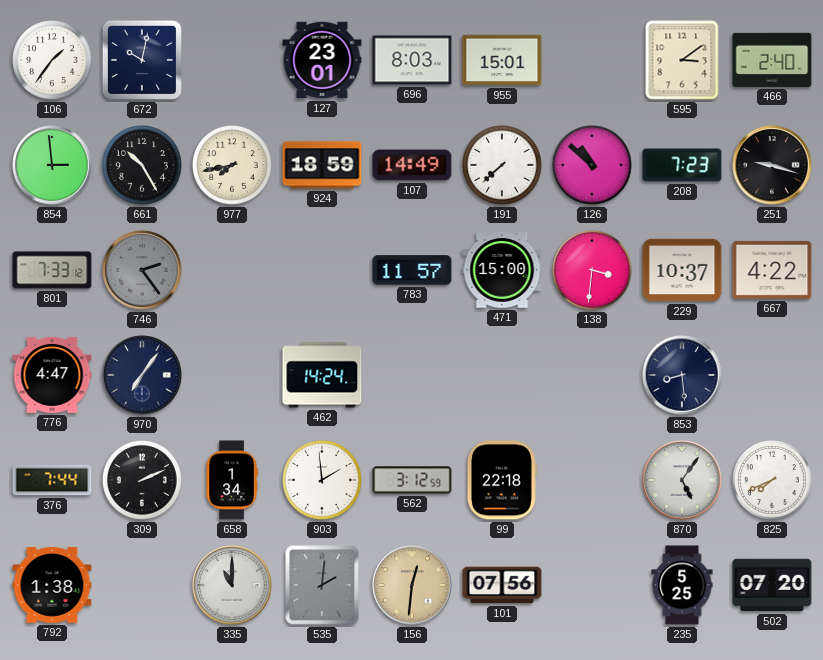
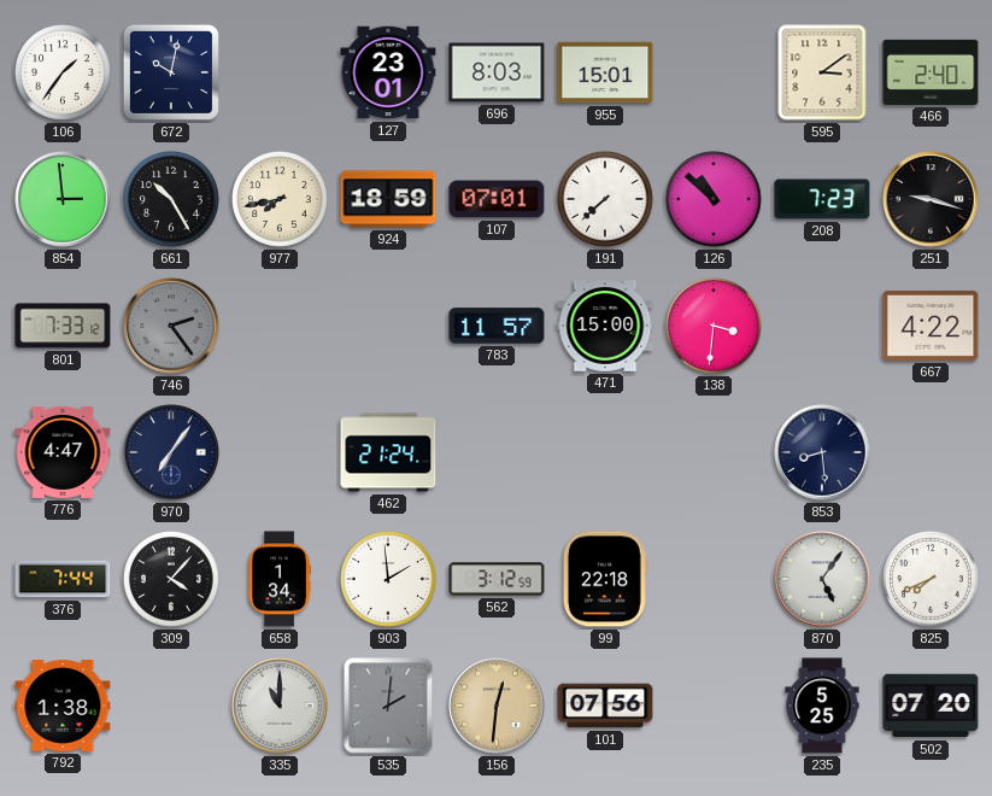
107: 14:49 -> 07:01
229: 10:37 -> none
462: 14:24 -> 21:24
309: 2:11 -> 4:07
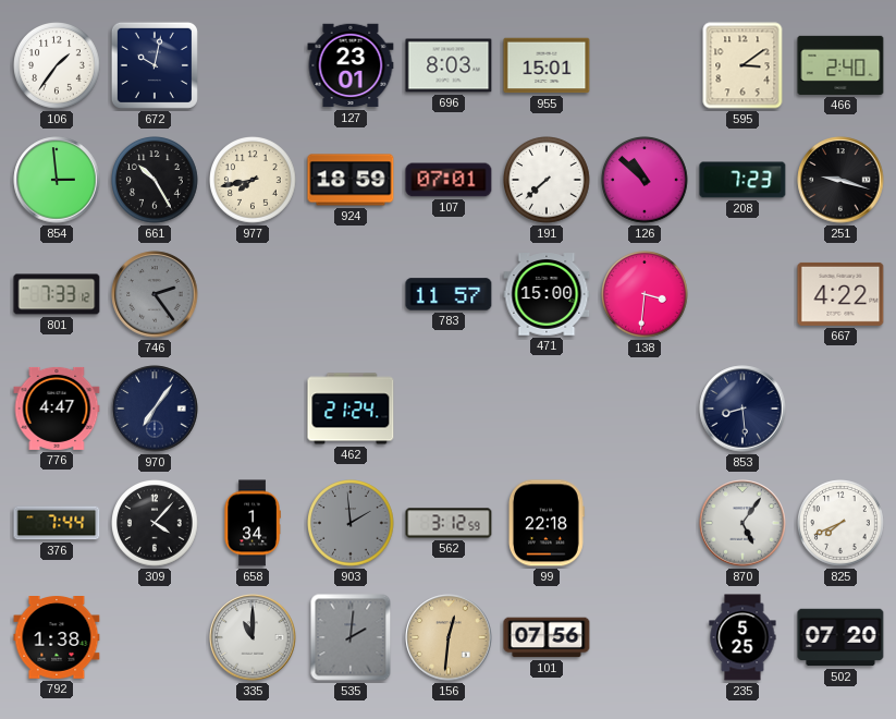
903 dial: white -> grey
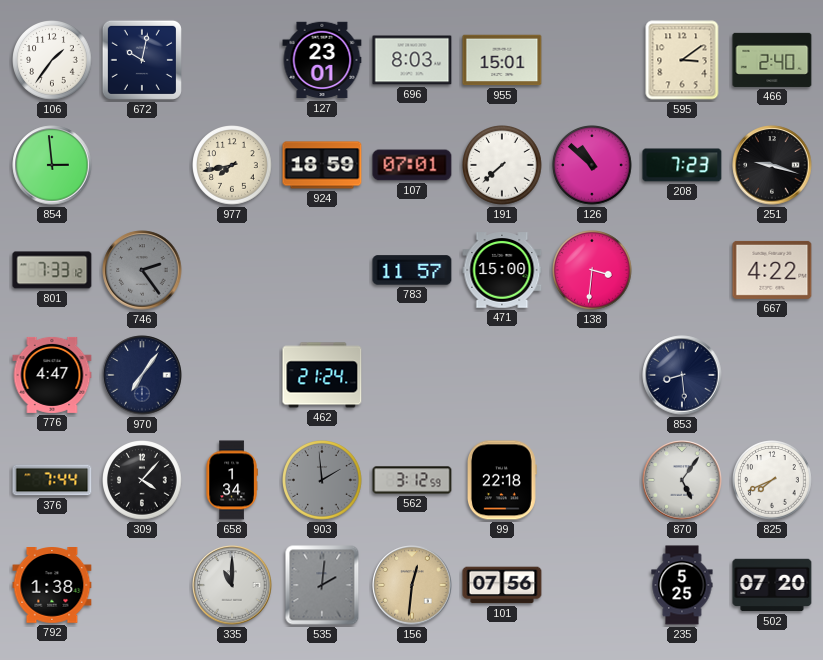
661: 10:25 -> none
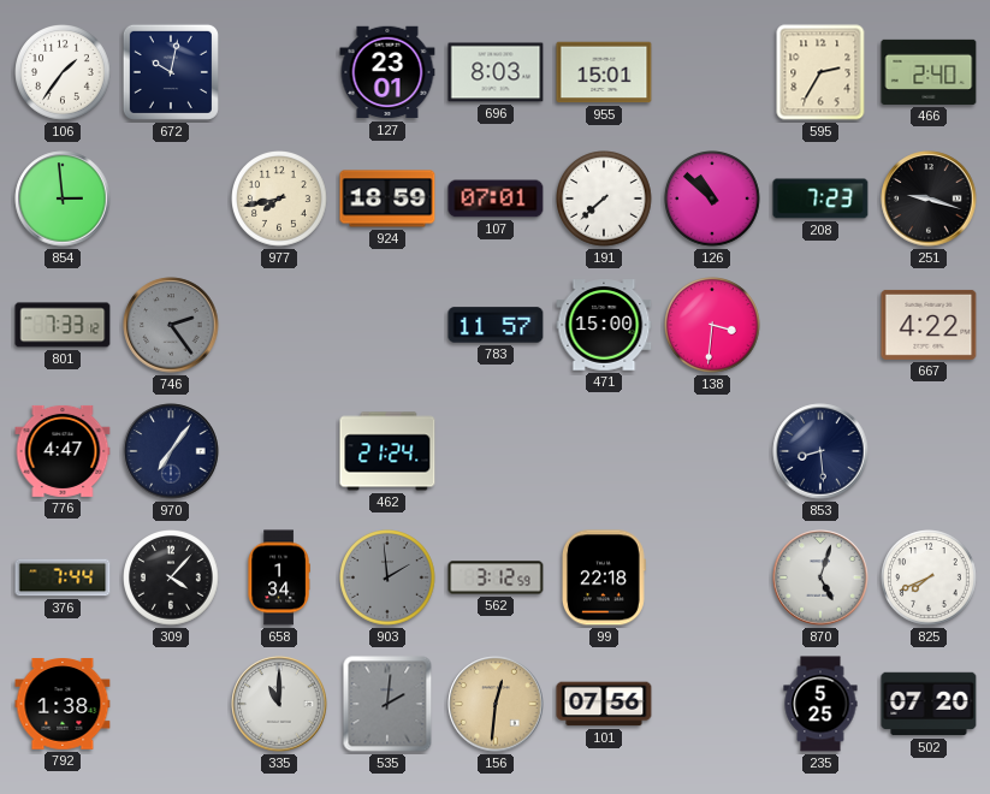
595: 3:09 -> 2:35
870: 5:06 -> 5:03
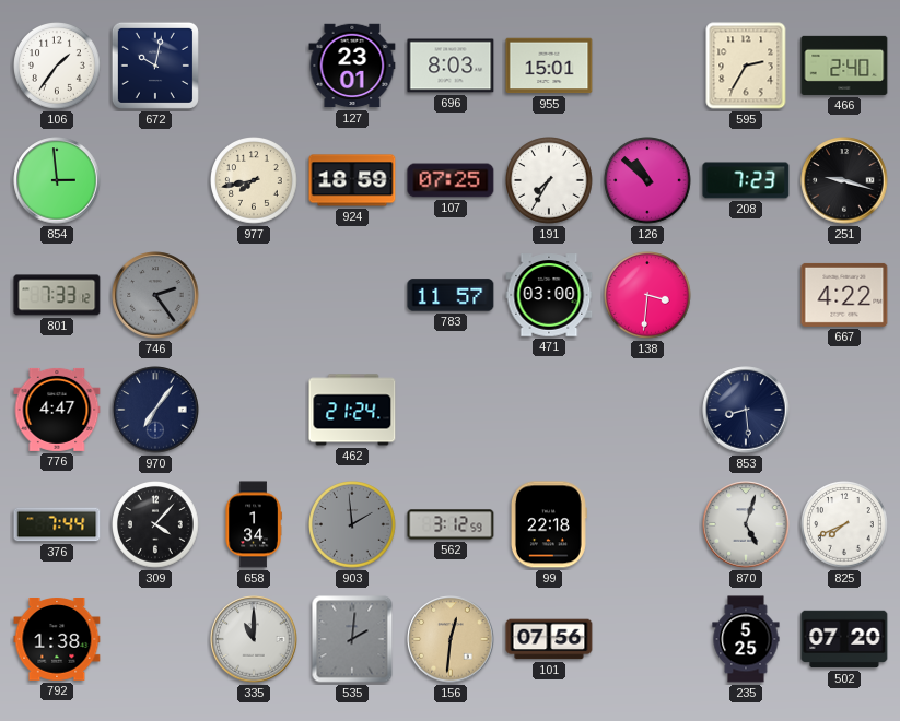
107: 07:01 -> 07:25
191: 7:38 -> 7:35
471: 15:00 -> 03:00
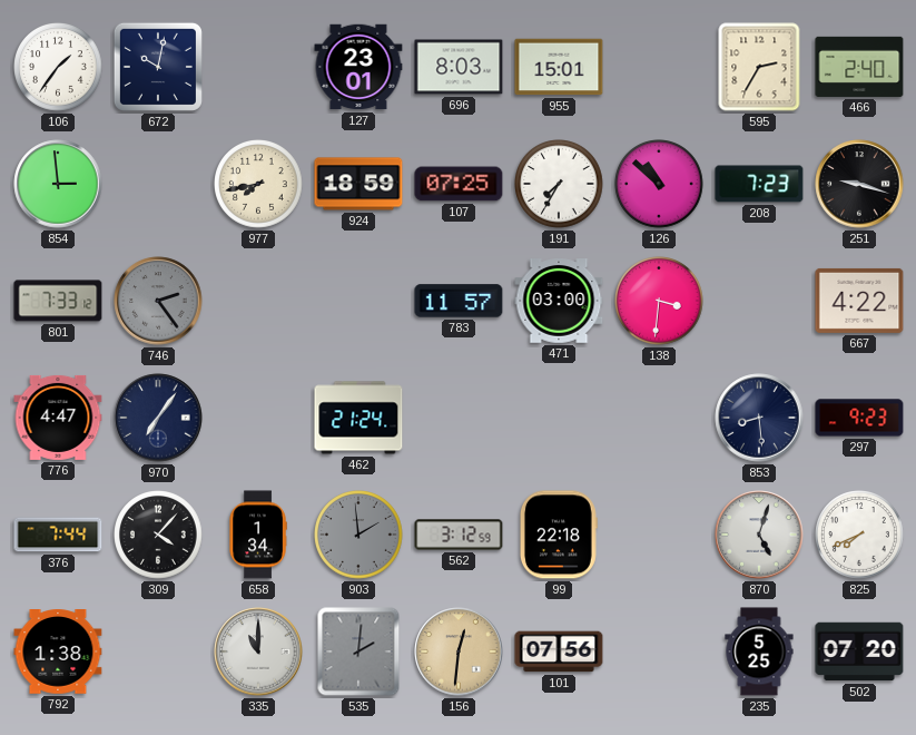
297: none -> 9:23
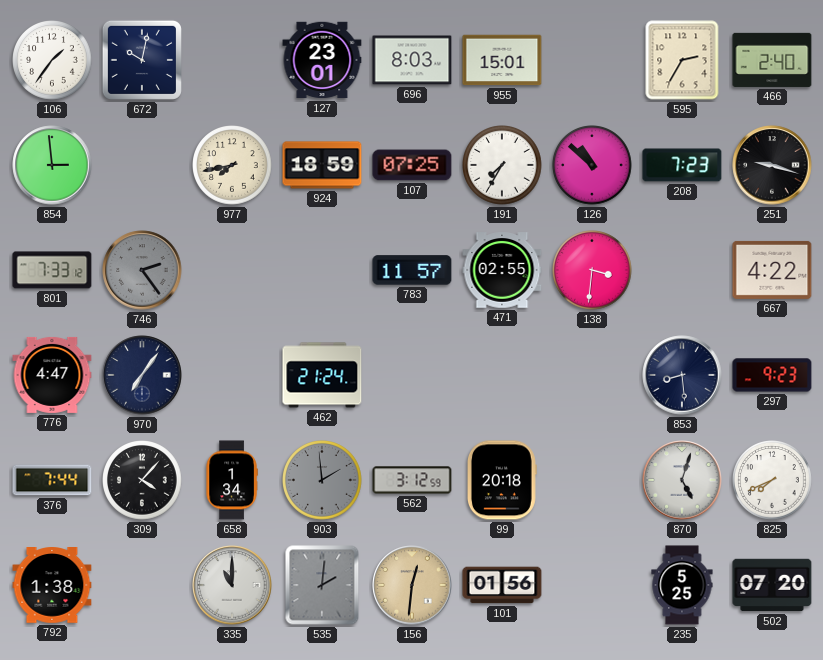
471: 03:00 -> 02:55
99: 22:18 -> 20:18
101: 07:56 -> 01:56
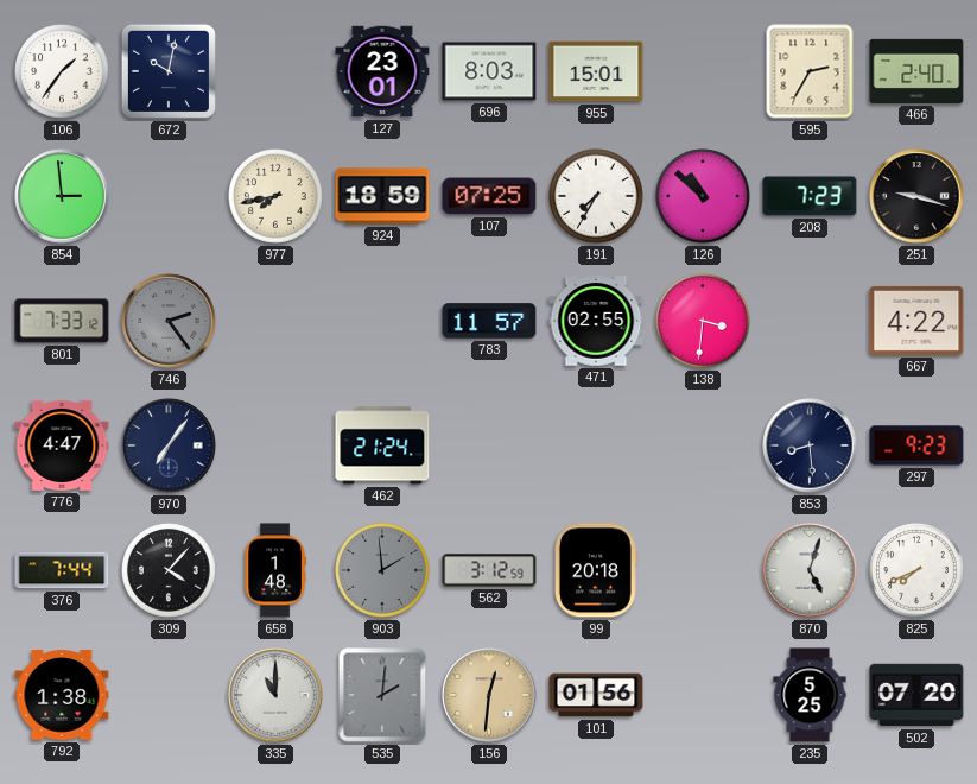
658: 1:34 -> 1:48
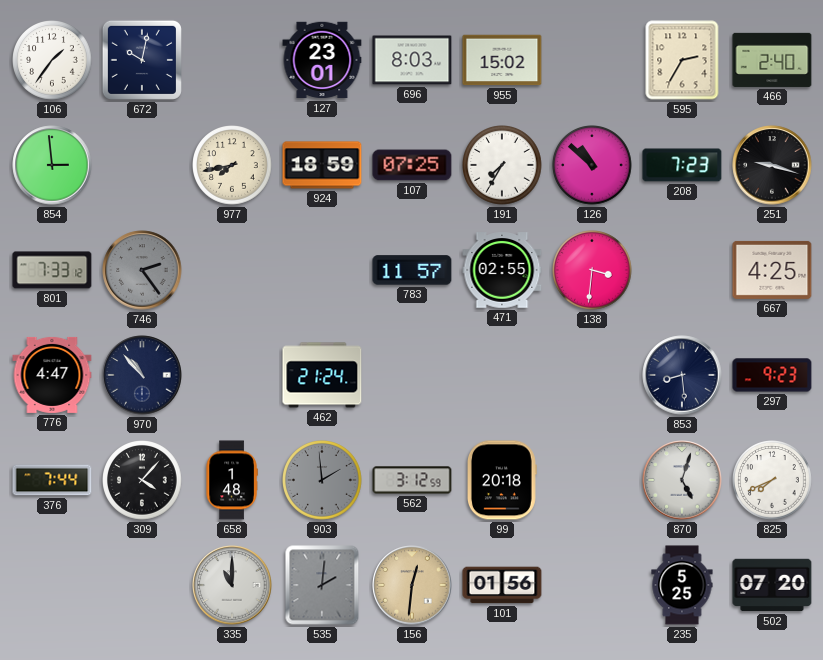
955: 15:01 -> 15:02
667: 4:22 -> 4:25
970: 7:06 -> 10:53
792: 1:38 -> none
